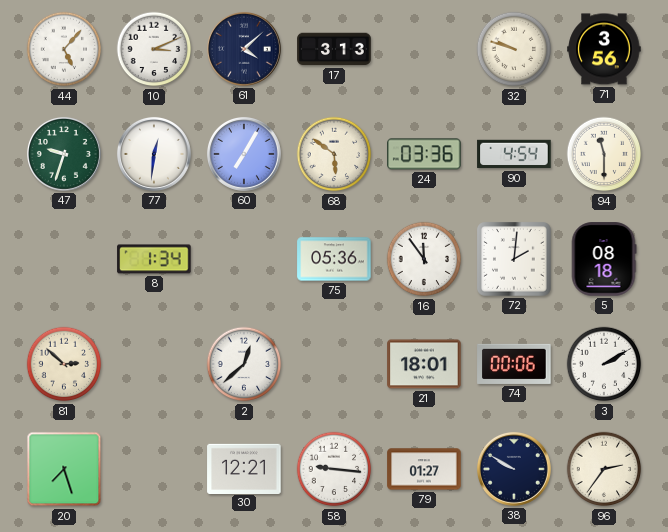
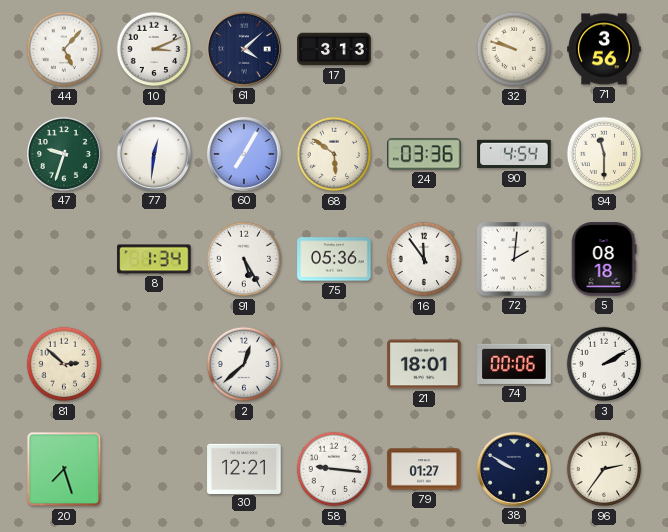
91: none -> 5:25
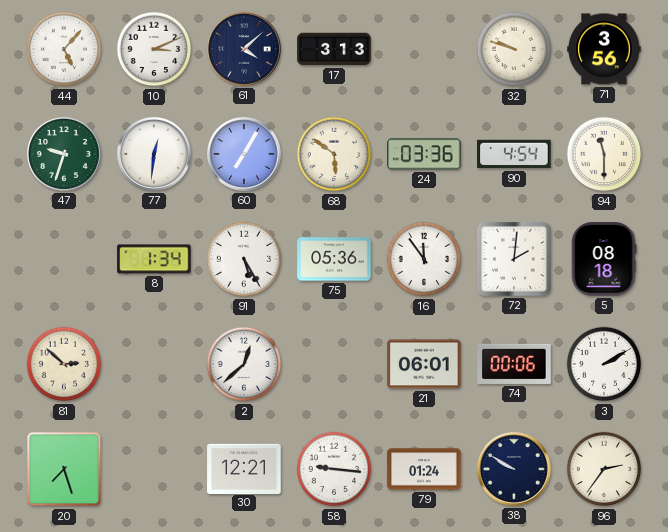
21: 18:01 -> 06:01
79: 01:27 -> 01:24
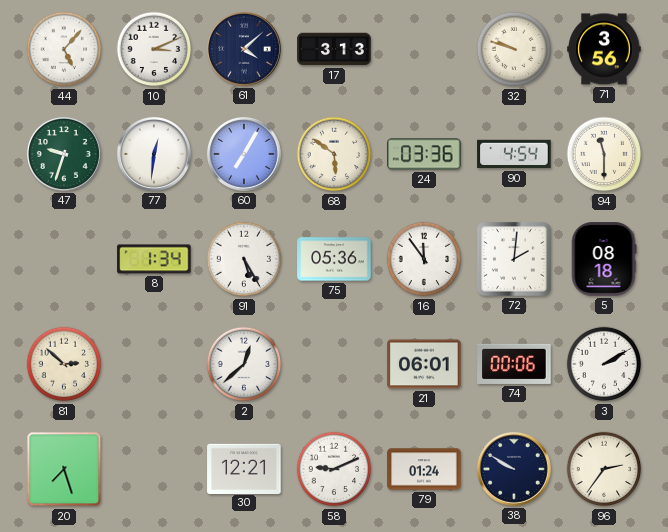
58: 9:16 -> 9:11
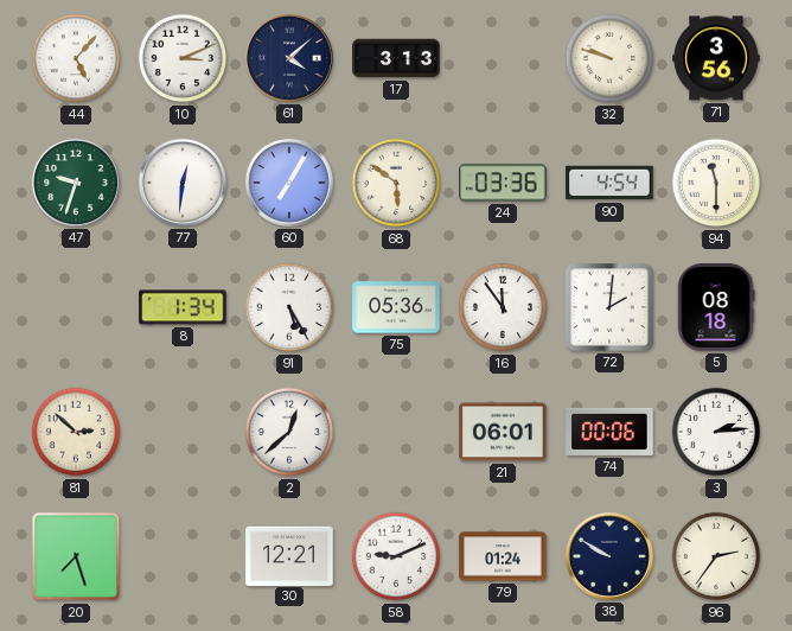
3: 2:10 -> 2:14
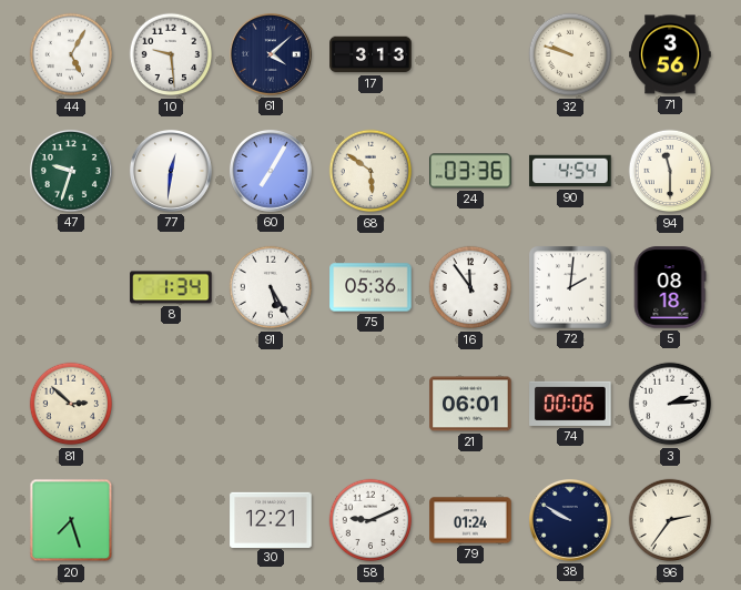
44: 5:07 -> 5:05
10: 3:11 -> 9:29
2: 12:38 -> none
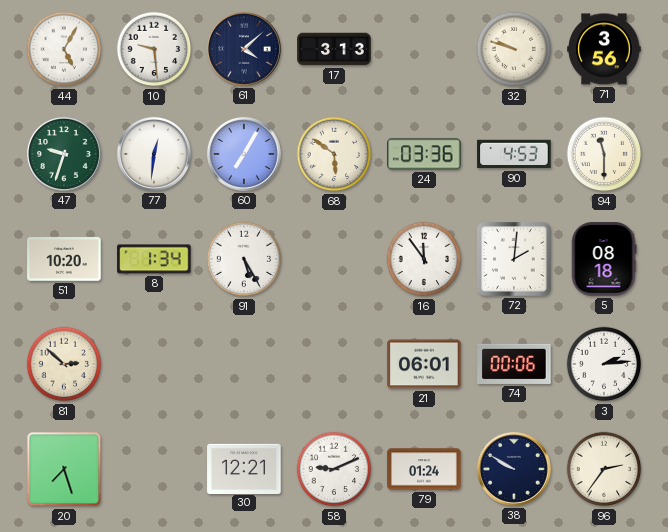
90: 4:54 -> 4:53
51: none -> 10:20
75: 05:36 -> none
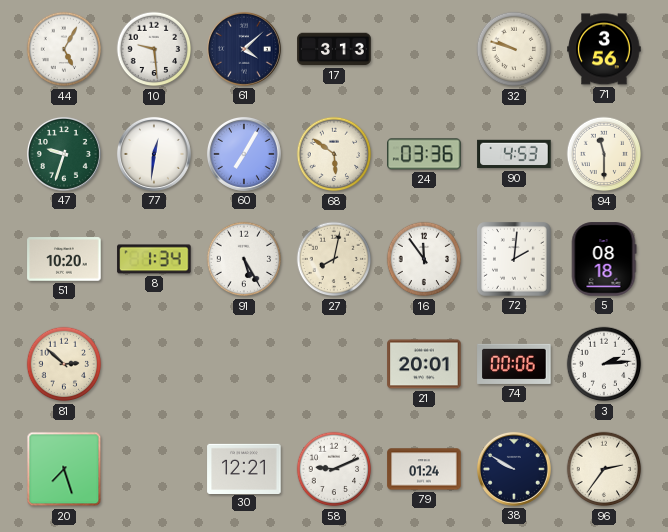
27: none -> 8:02
21: 06:01 -> 20:01
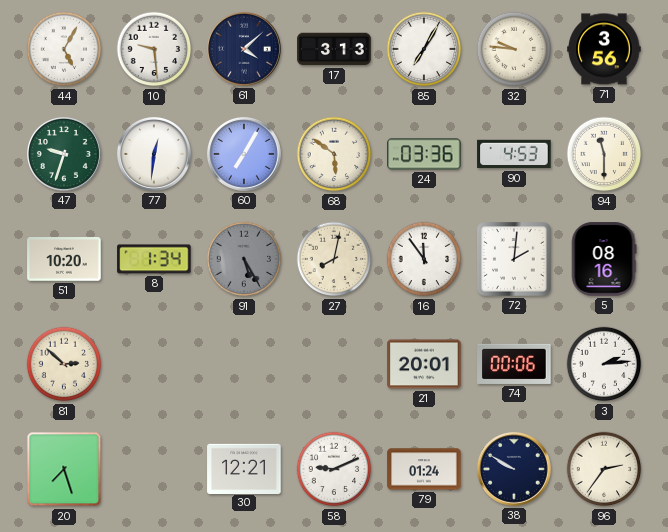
85: none -> 7:05
32: 9:48 -> 9:46
91 dial: white -> grey
5: 08:18 -> 08:16
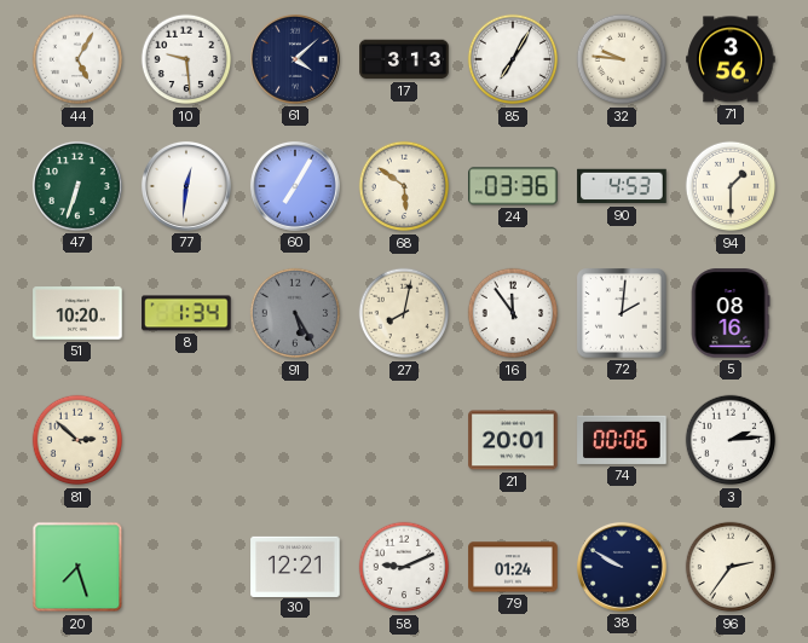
47: 9:33 -> 6:33
94: 11:30 -> 1:30
